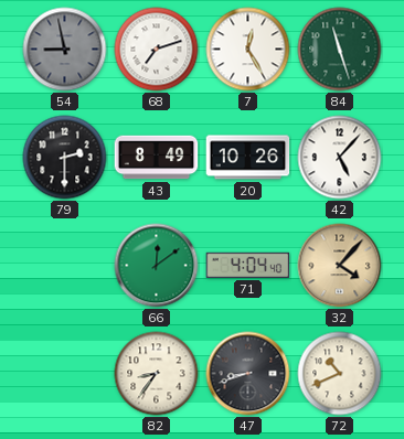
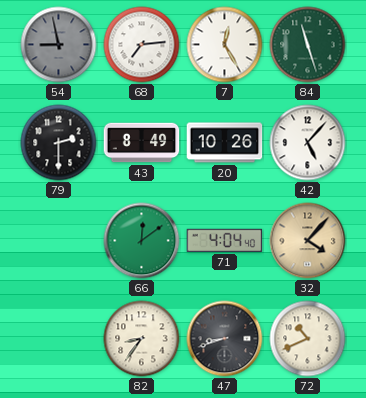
68: 7:12 -> 7:14
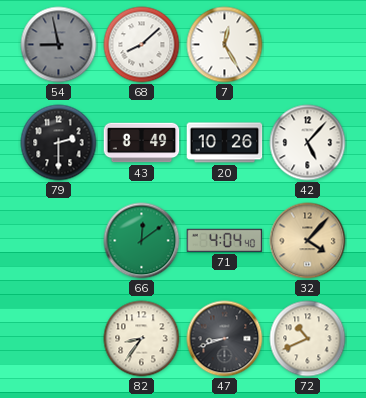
68: 7:14 -> 8:08
84: 11:27 -> none
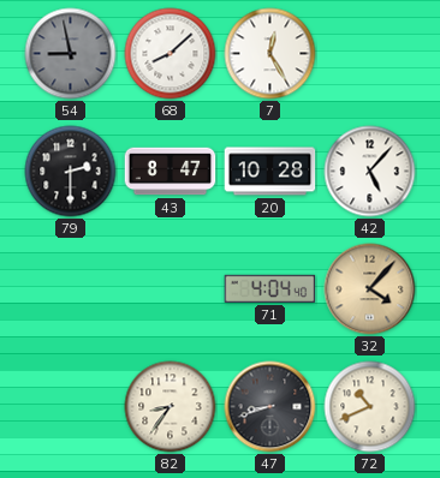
43: 8:49 -> 8:47
20: 10:26 -> 10:28
66: 12:09 -> none
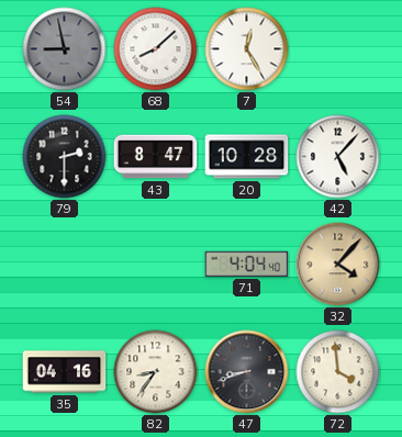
35: none -> 04:16
72: 10:41 -> 3:59
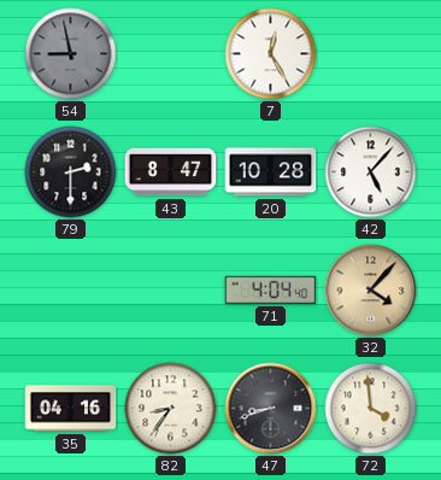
68: 8:08 -> none
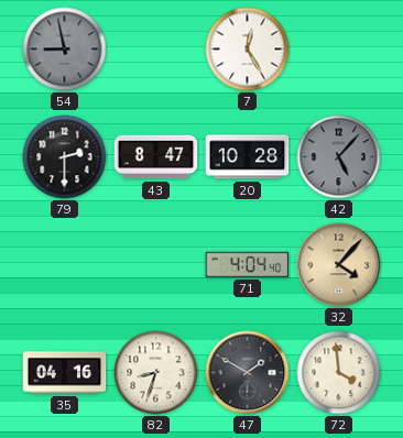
42 dial: white -> grey
82: 8:36 -> 8:33
47: 8:42 -> 1:50
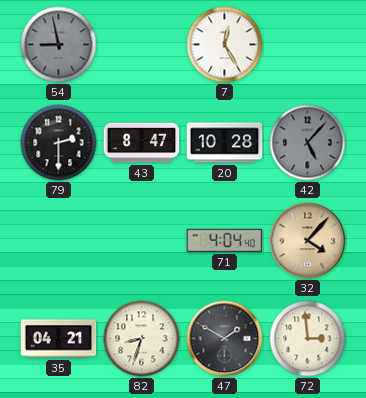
35: 04:16 -> 04:21
72: 3:59 -> 2:59
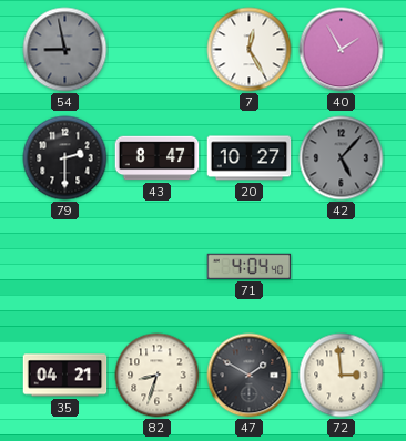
40: none -> 1:55
20: 10:28 -> 10:27
32: 4:07 -> none
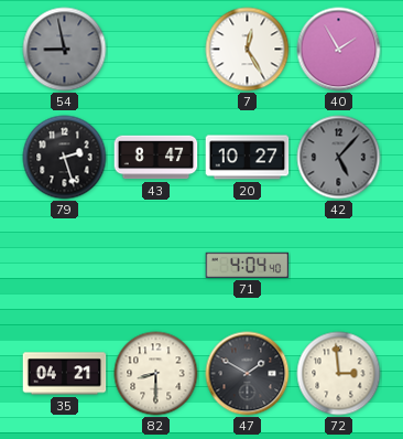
79: 2:30 -> 2:27
82: 8:33 -> 8:30
